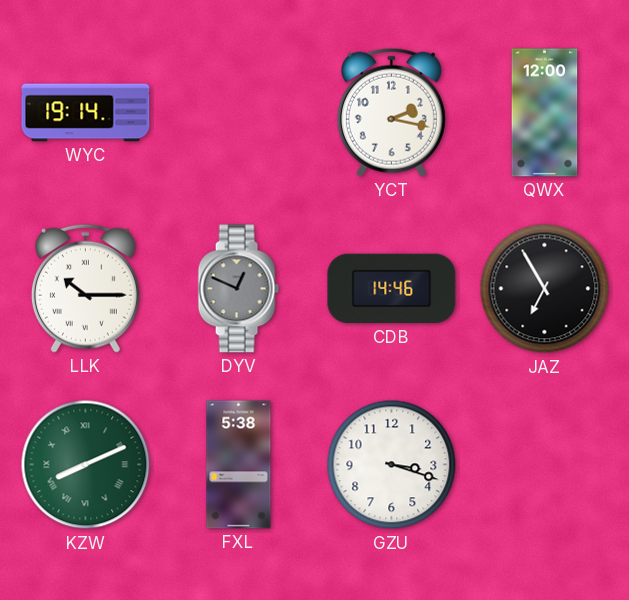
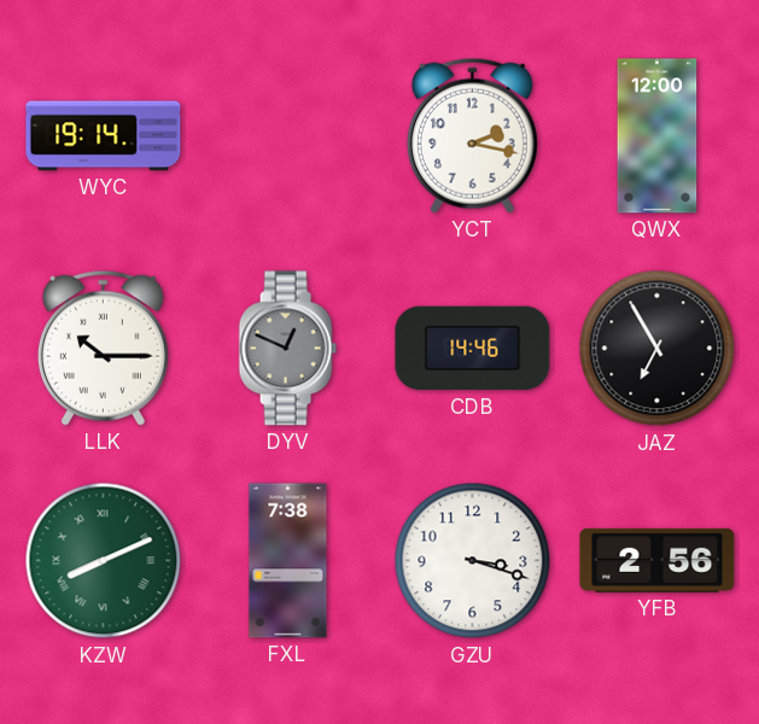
FXL: 5:38 -> 7:38
YFB: none -> 2:56
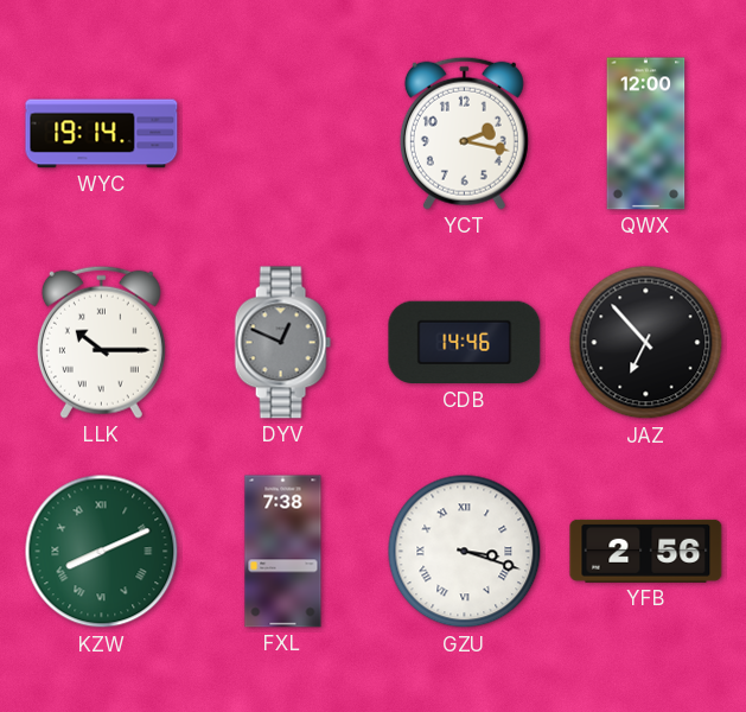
JAZ: 6:55 -> 6:53
GZU numerals: Arabic -> Roman
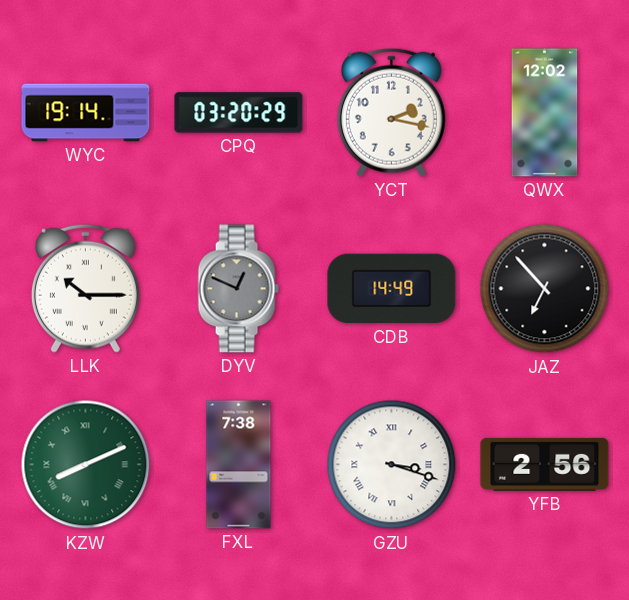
CPQ: none -> 03:20
QWX: 12:00 -> 12:02
CDB: 14:46 -> 14:49
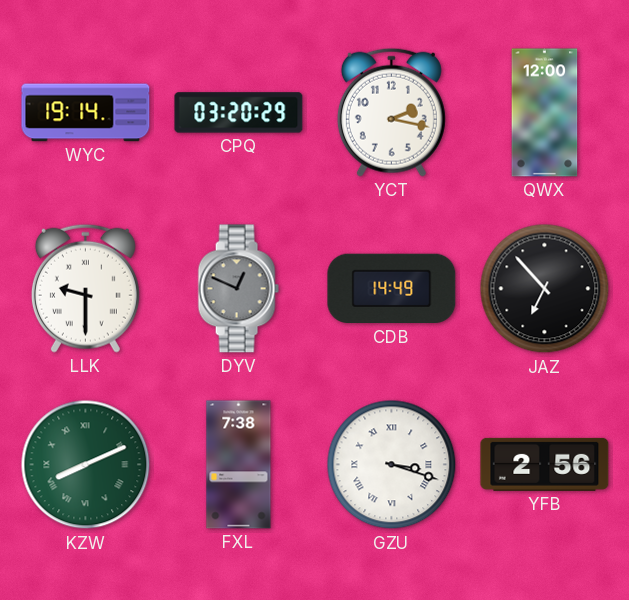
QWX: 12:02 -> 12:00
LLK: 10:15 -> 9:30
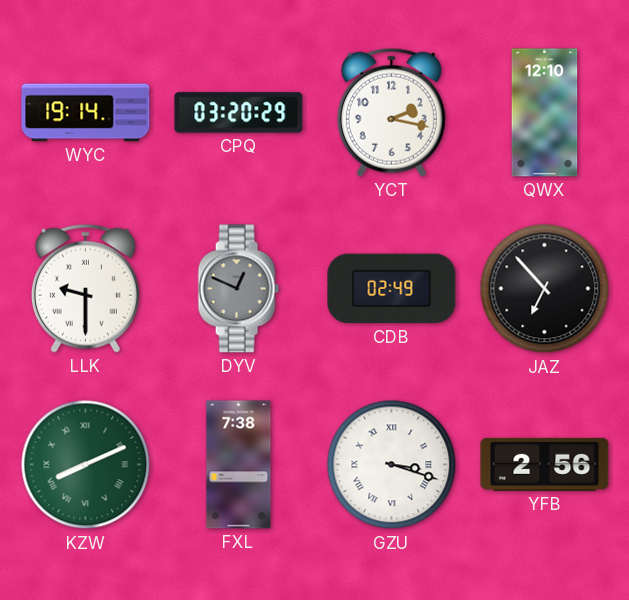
QWX: 12:00 -> 12:10
CDB: 14:49 -> 02:49
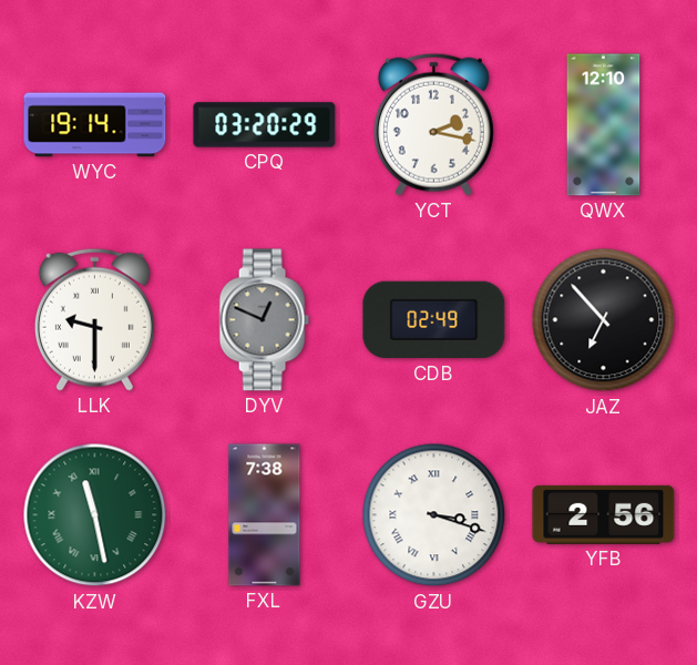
KZW: 8:11 -> 11:28
